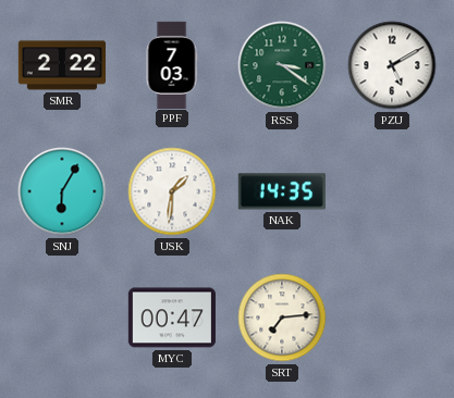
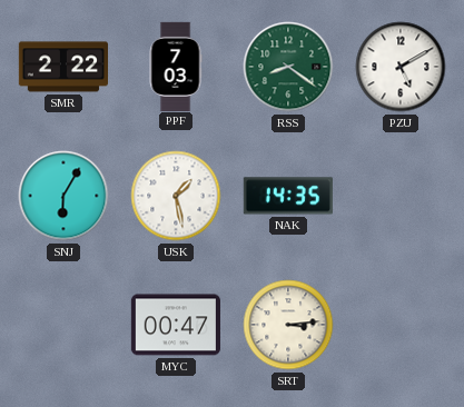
RSS: 3:21 -> 8:21
USK: 1:31 -> 1:28
SRT: 7:14 -> 3:14
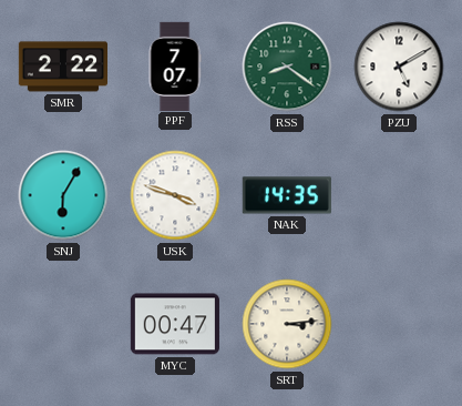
PPF: 7:03 -> 7:07
USK: 1:28 -> 3:48
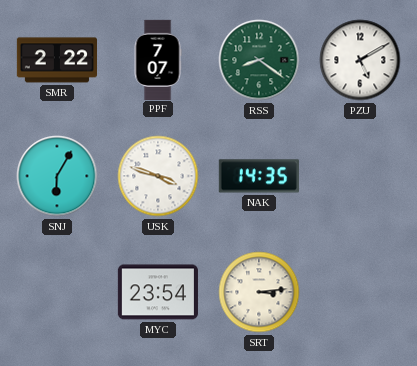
MYC: 00:47 -> 23:54
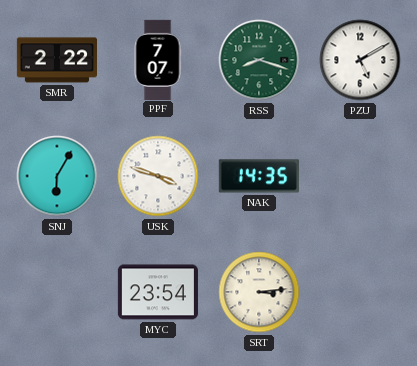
RSS: 8:21 -> 8:18
